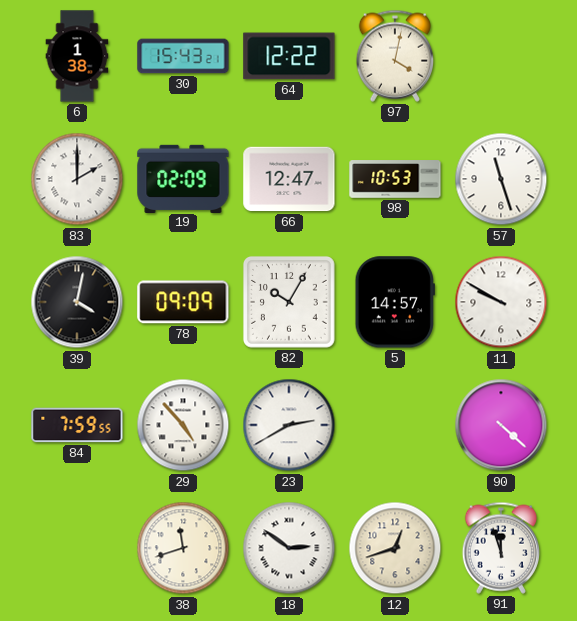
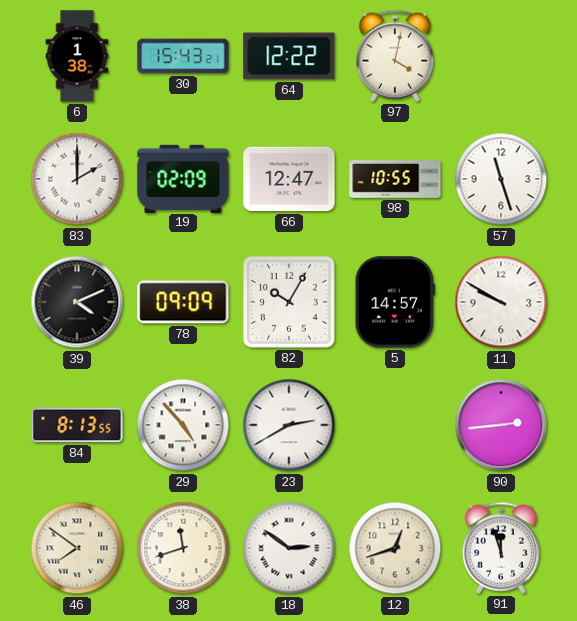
98: 10:53 -> 10:55
39: 4:02 -> 4:11
84: 7:59 -> 8:13
90: 4:22 -> 2:44
46: none -> 7:51
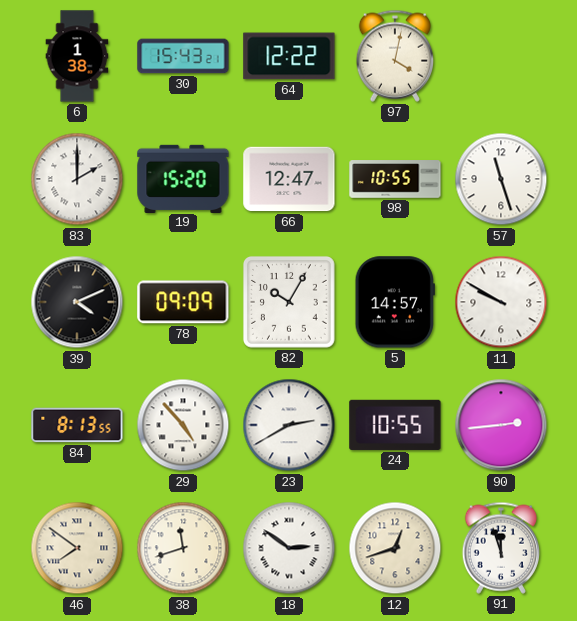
19: 02:09 -> 15:20
24: none -> 10:55
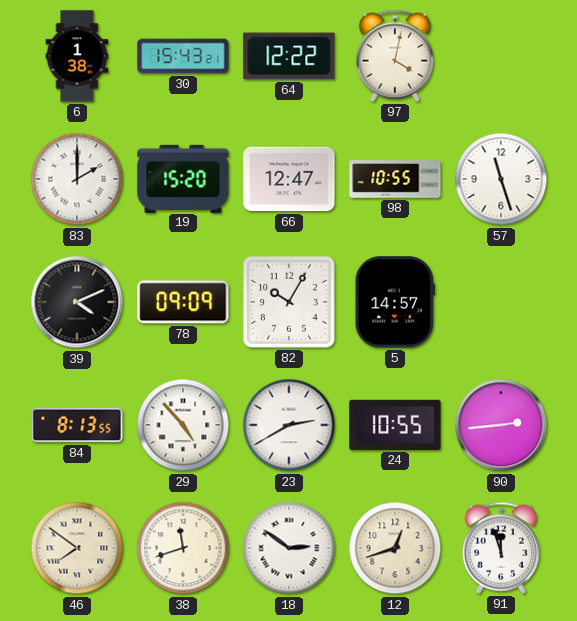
11: 9:50 -> none
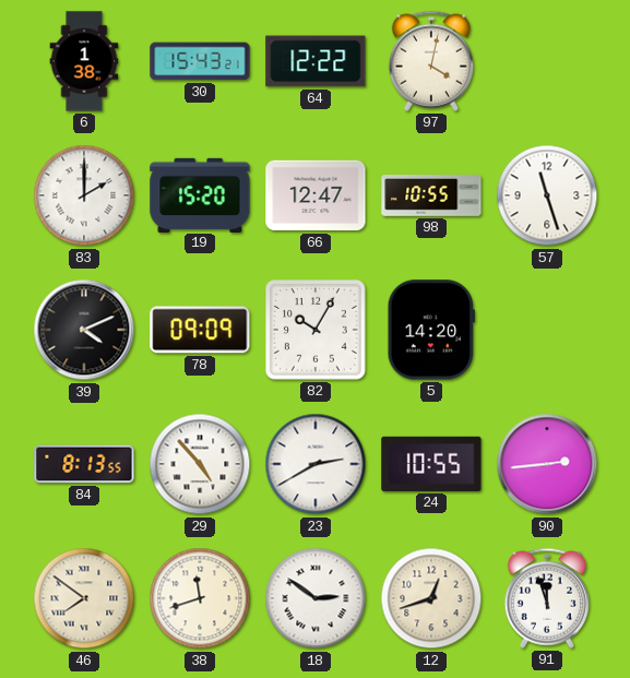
5: 14:57 -> 14:20
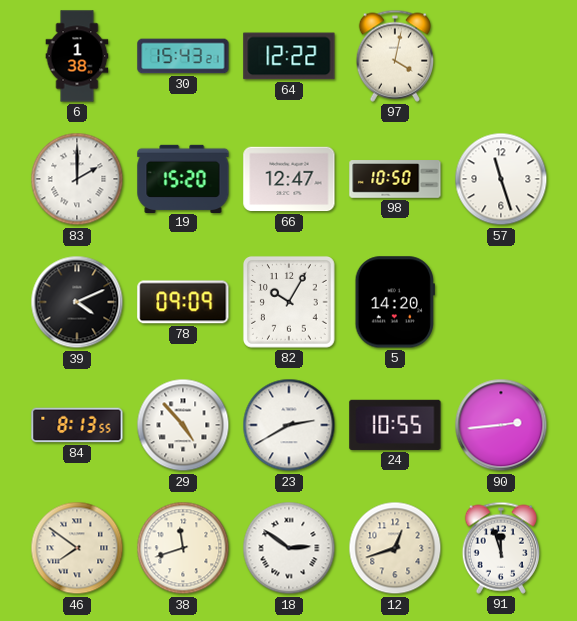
98: 10:55 -> 10:50
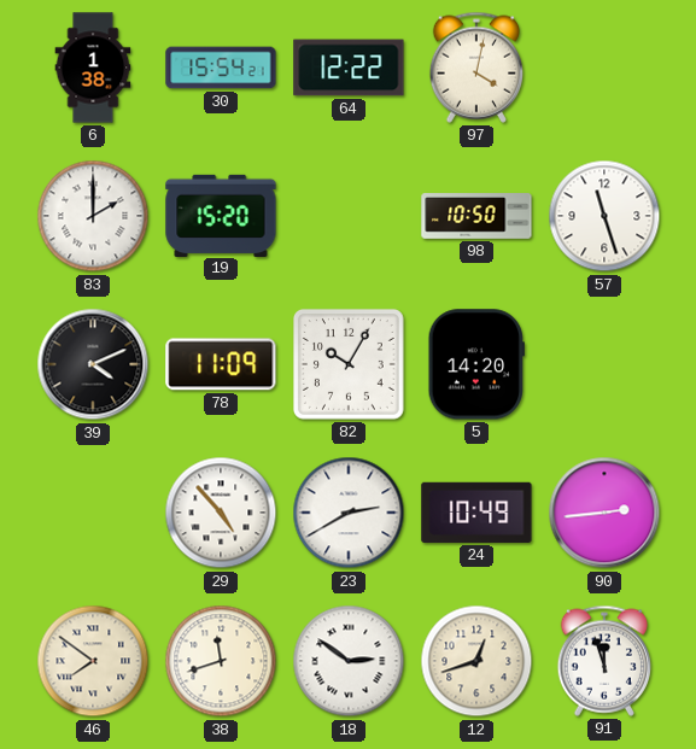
30: 15:43 -> 15:54
66: 12:47 -> none
78: 09:09 -> 11:09
84: 8:13 -> none
24: 10:55 -> 10:49
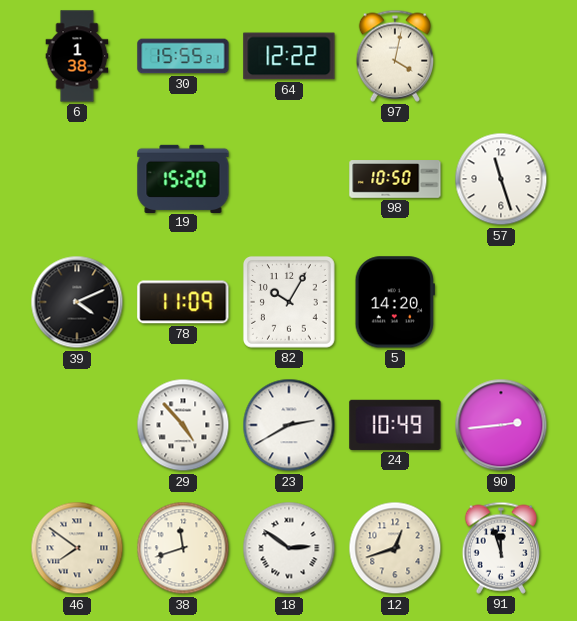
30: 15:54 -> 15:55
83: 2:00 -> none
